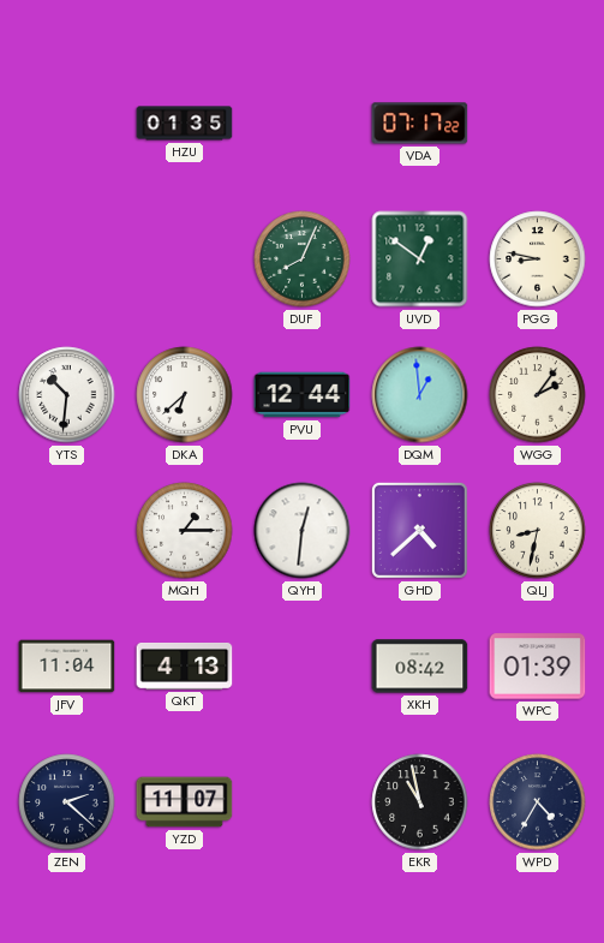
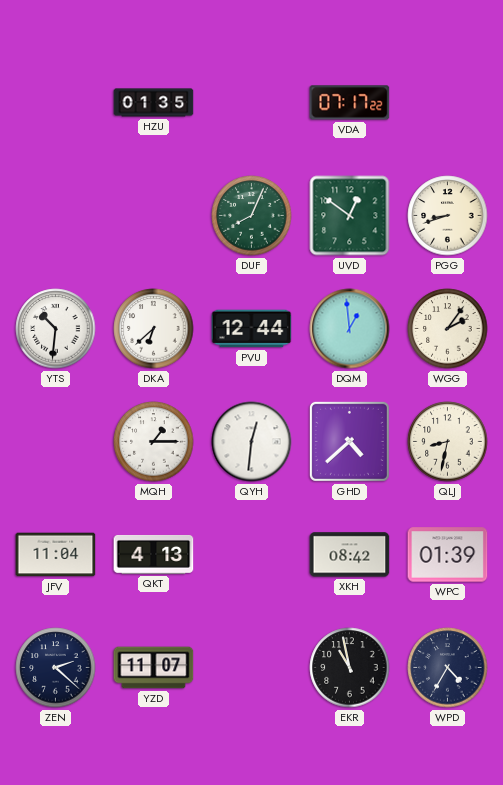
PGG: 8:47 -> 8:42
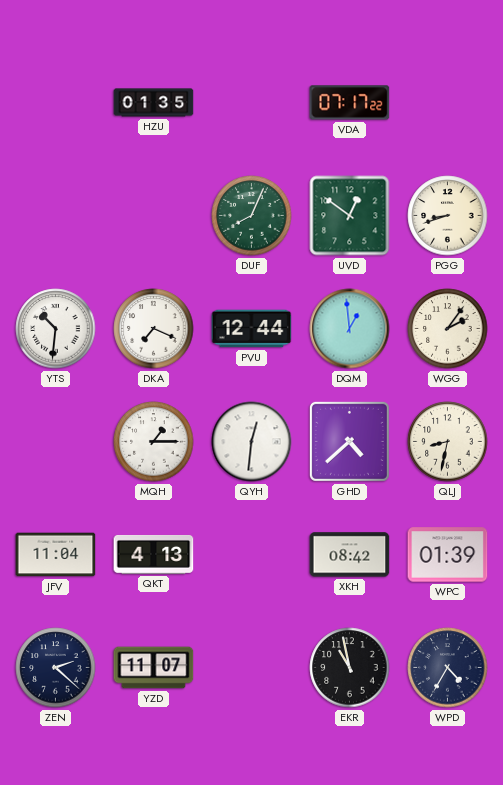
DKA: 6:38 -> 7:19
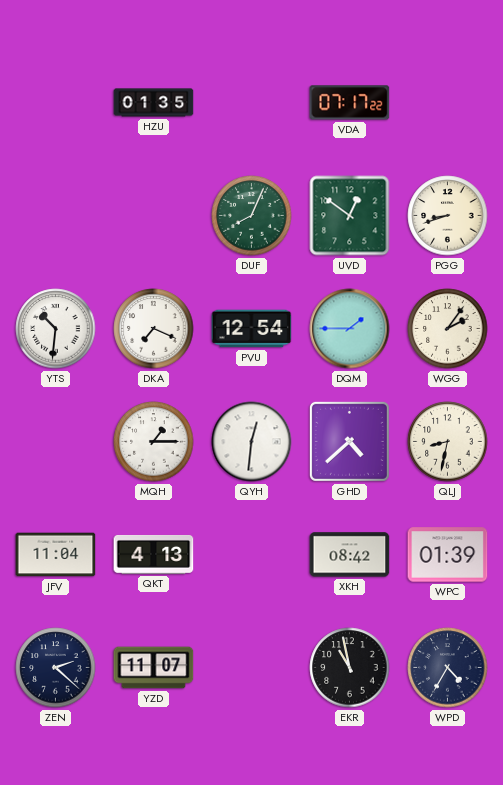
PVU: 12:44 -> 12:54
DQM: 12:59 -> 1:45
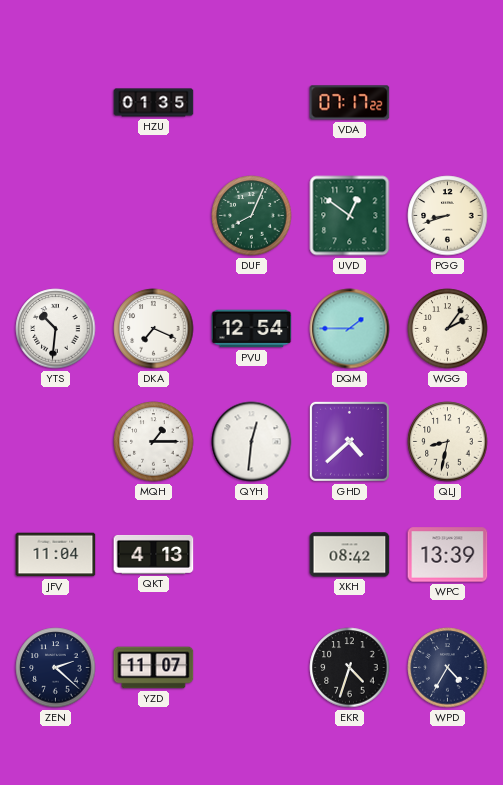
WPC: 01:39 -> 13:39
EKR: 10:58 -> 4:33
